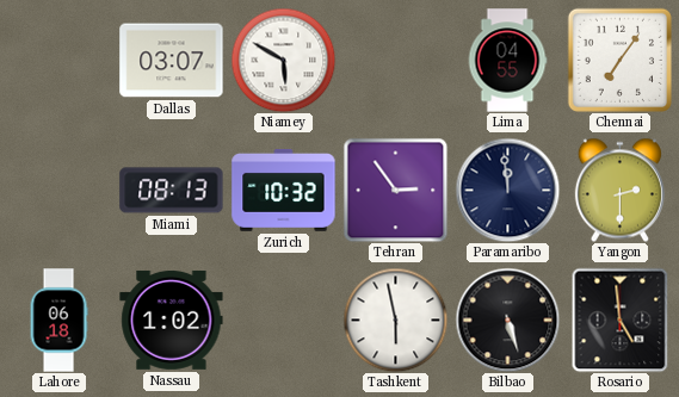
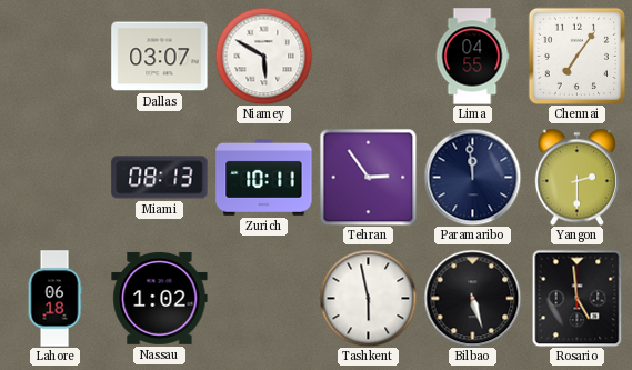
Zurich: 10:32 -> 10:11
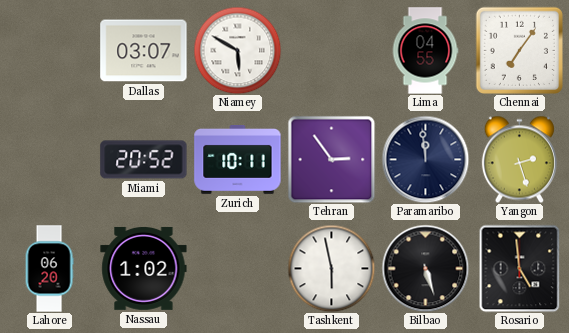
Miami: 08:13 -> 20:52
Yangon: 2:30 -> 2:27
Lahore: 06:18 -> 06:20
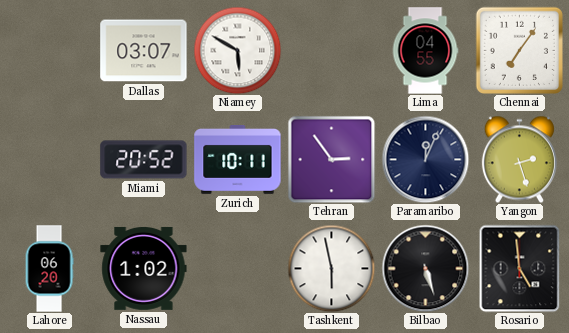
Paramaribo: 11:59 -> 12:04
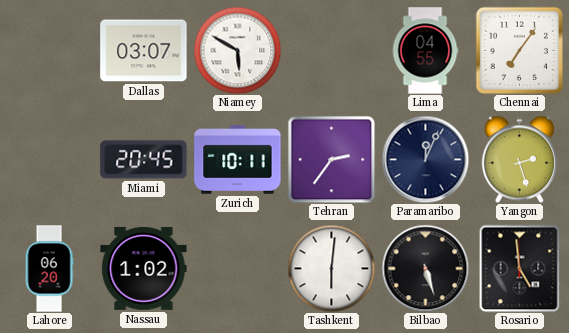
Miami: 20:52 -> 20:45
Tehran: 2:54 -> 2:36
Tashkent: 5:58 -> 6:01
